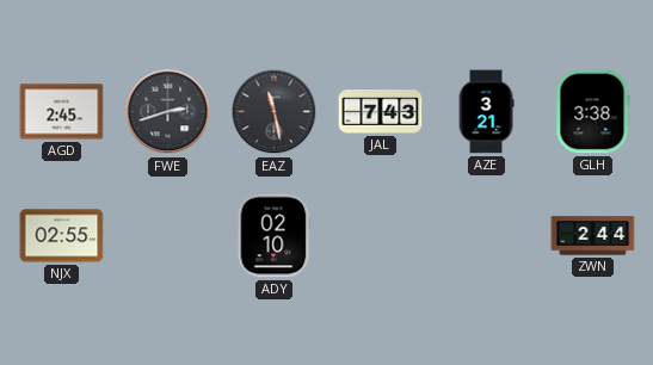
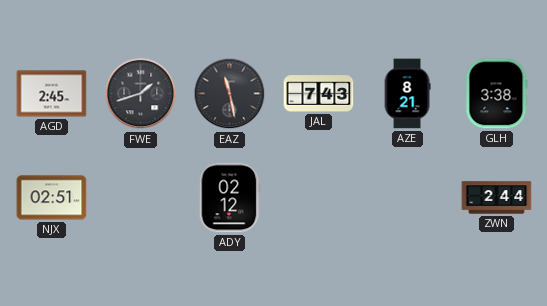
FWE: 2:42 -> 1:42
AZE: 3:21 -> 8:21
NJX: 02:55 -> 02:51
ADY: 02:10 -> 02:12
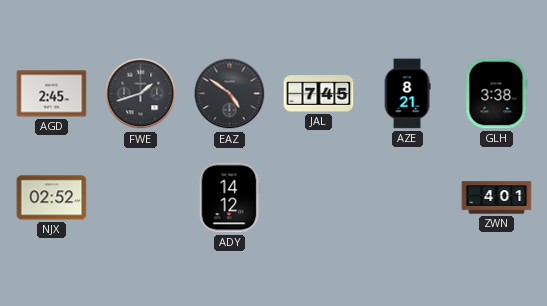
EAZ: 11:28 -> 4:51
JAL: 7:43 -> 7:45
NJX: 02:51 -> 02:52
ADY: 02:12 -> 14:12
ZWN: 2:44 -> 4:01
